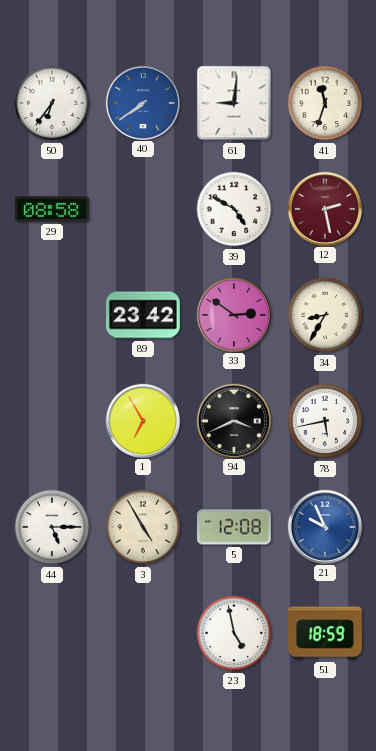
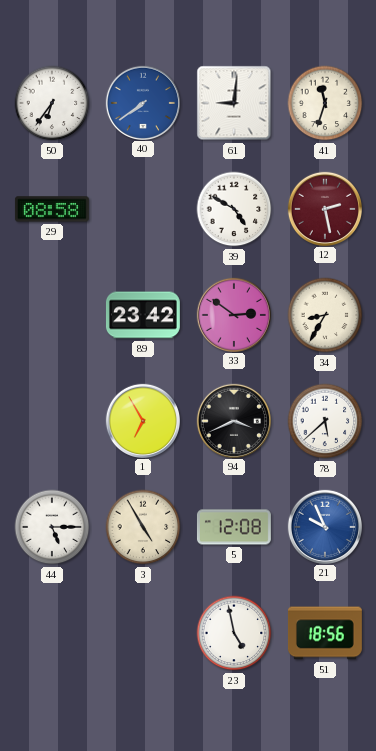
78: 5:43 -> 5:38
51: 18:59 -> 18:56
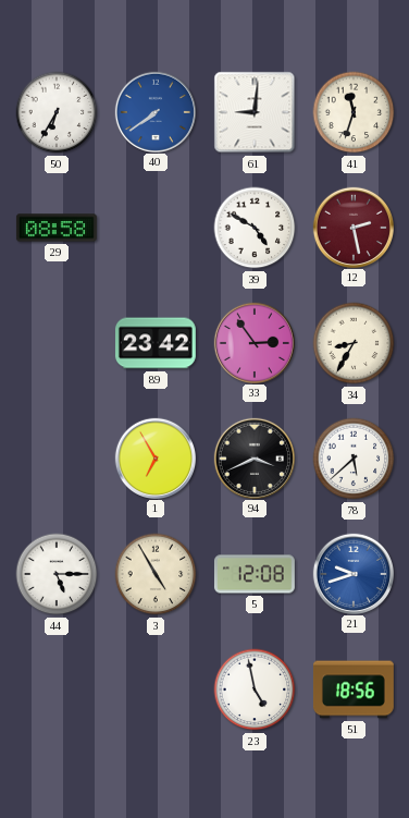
50: 6:36 -> 6:35
33: 2:51 -> 2:54
21: 9:56 -> 9:42
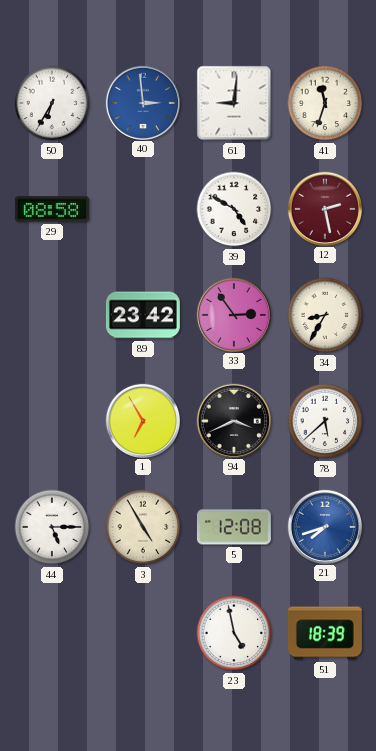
40: 7:39 -> 2:59
21: 9:42 -> 7:42
51: 18:56 -> 18:39
